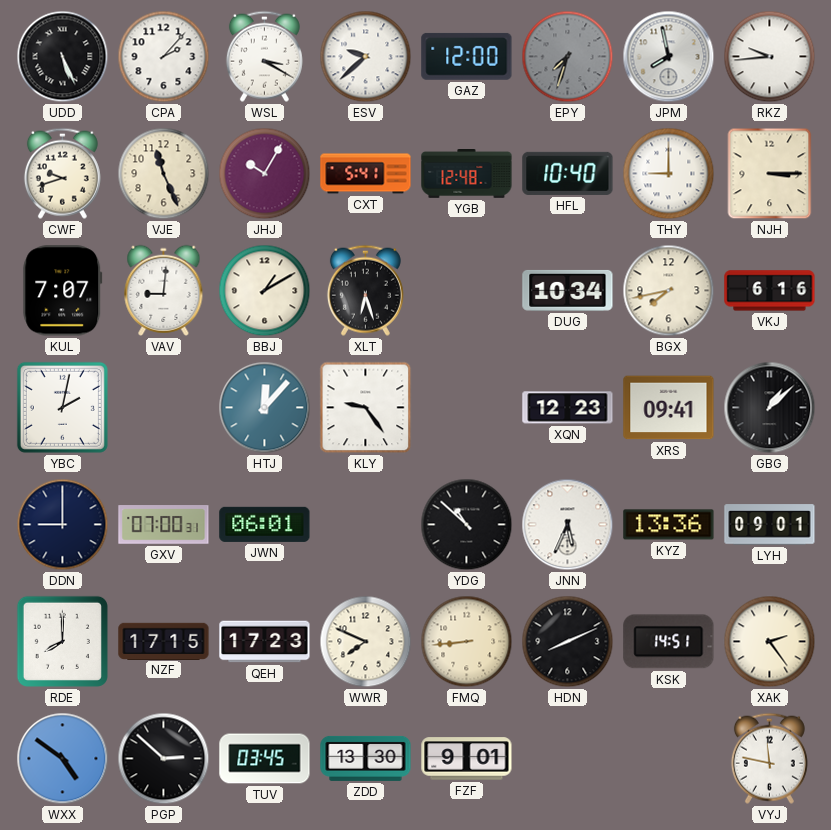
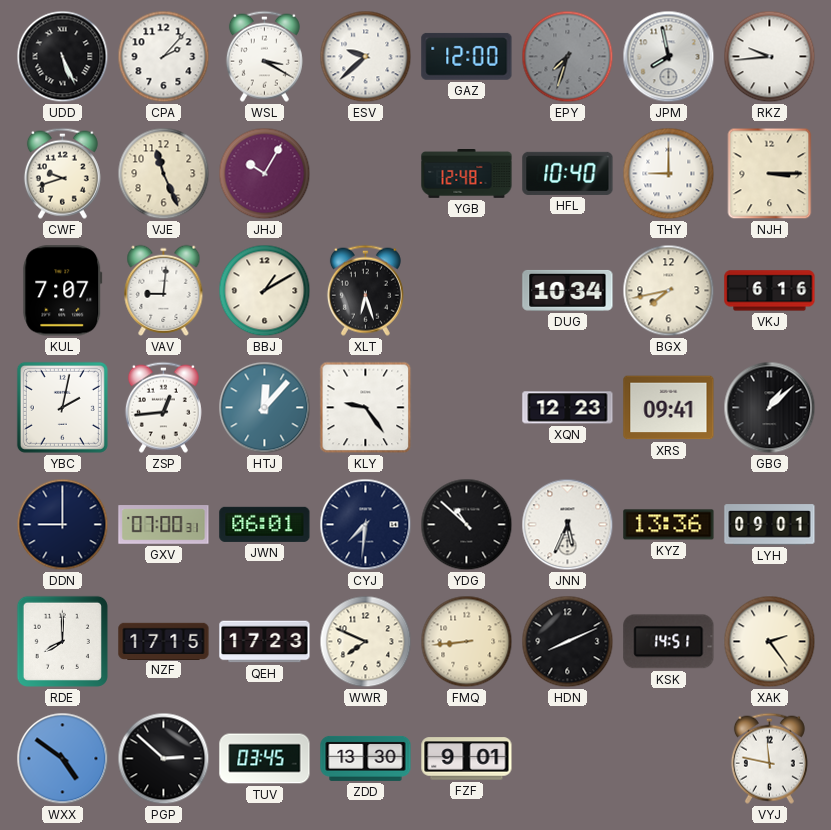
CXT: 5:41 -> none
ZSP: none -> 12:44
CYJ: none -> 7:31
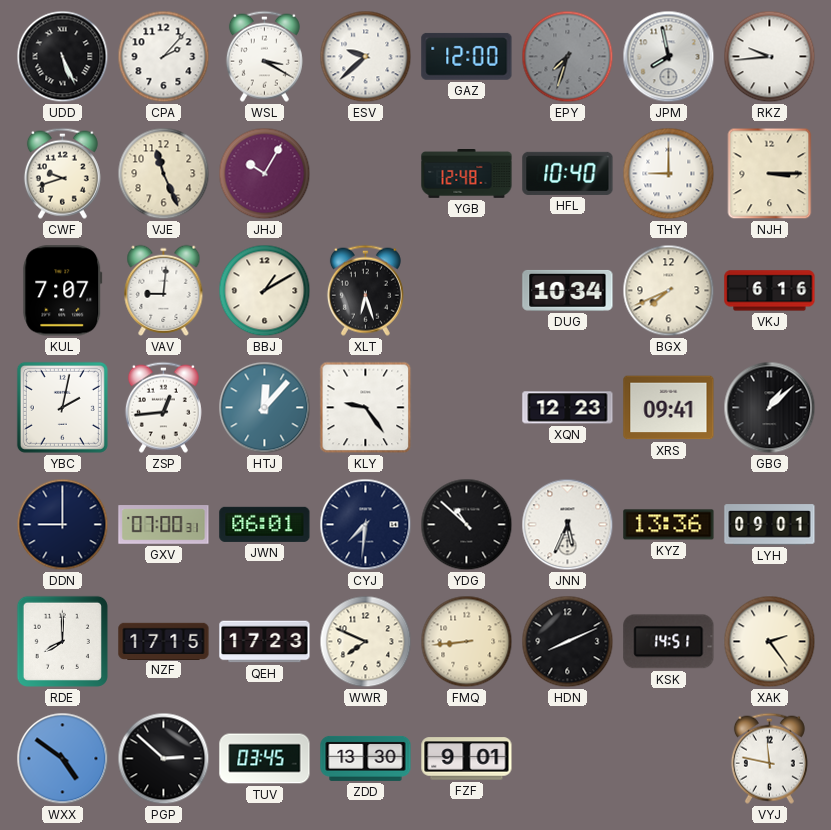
BGX: 7:43 -> 7:41
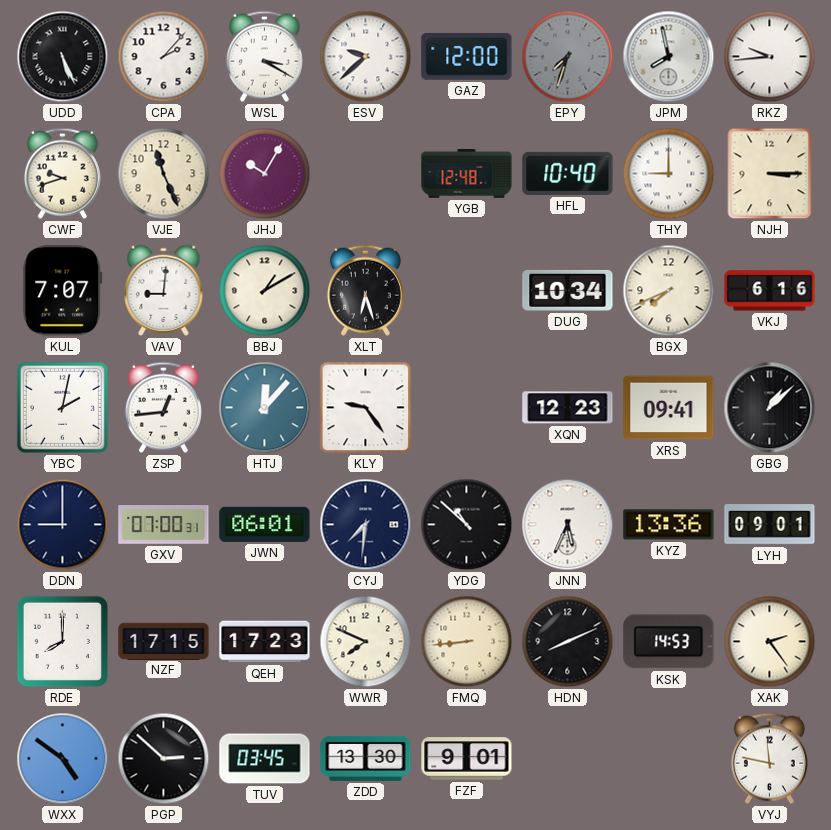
KSK: 14:51 -> 14:53
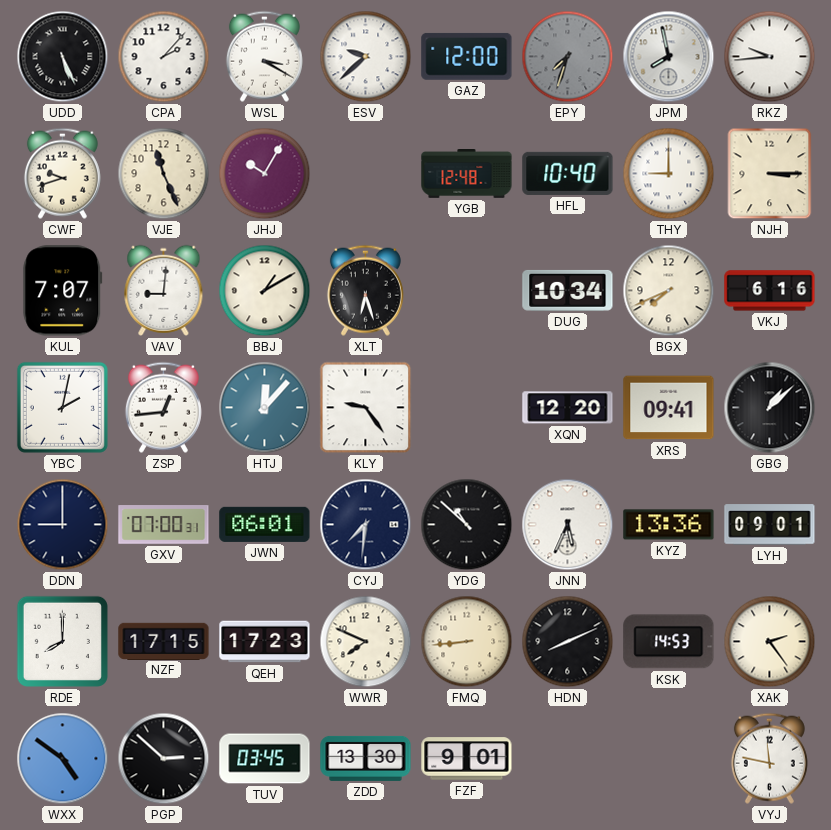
XQN: 12:23 -> 12:20
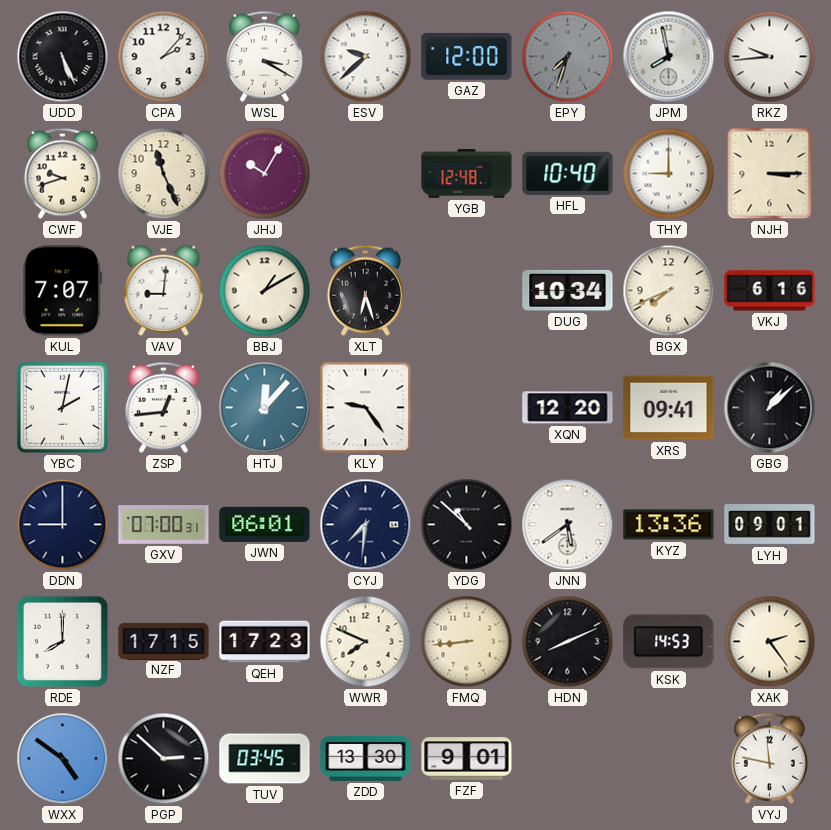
JNN: 5:34 -> 5:39
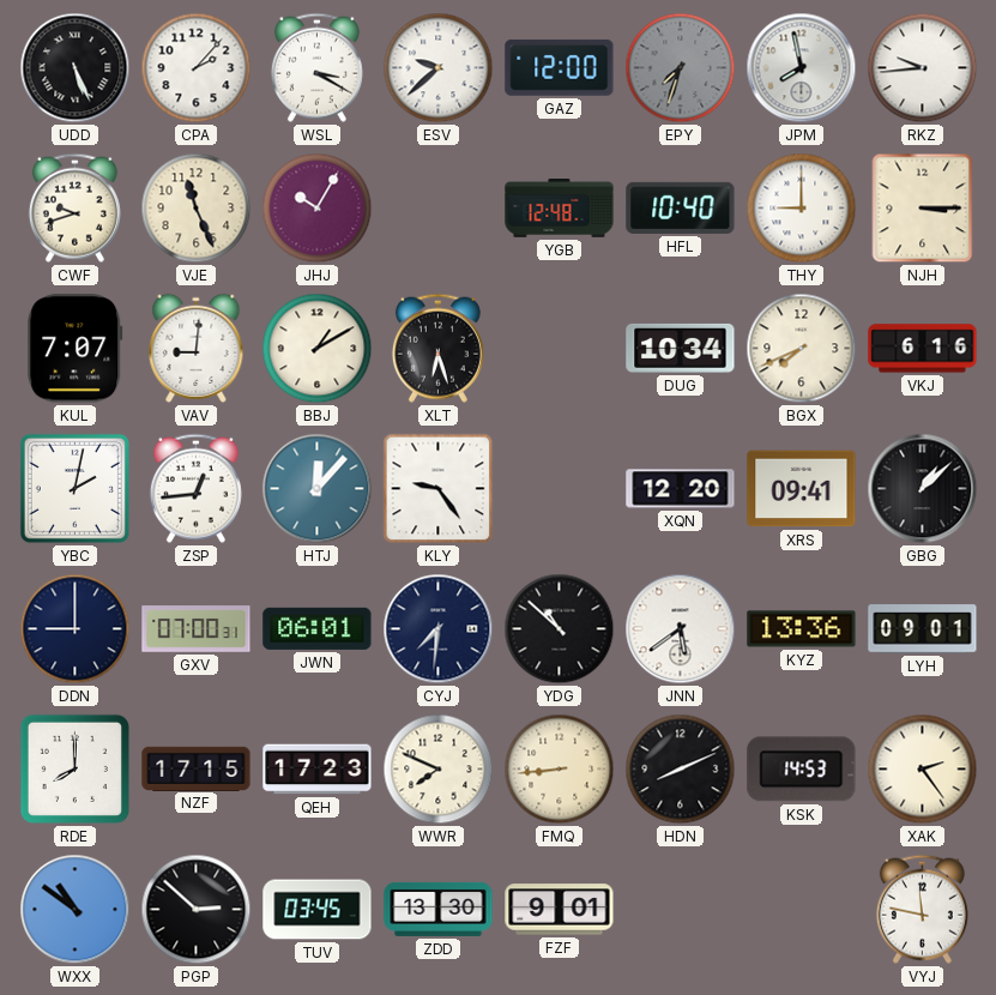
WXX: 4:51 -> 10:51
